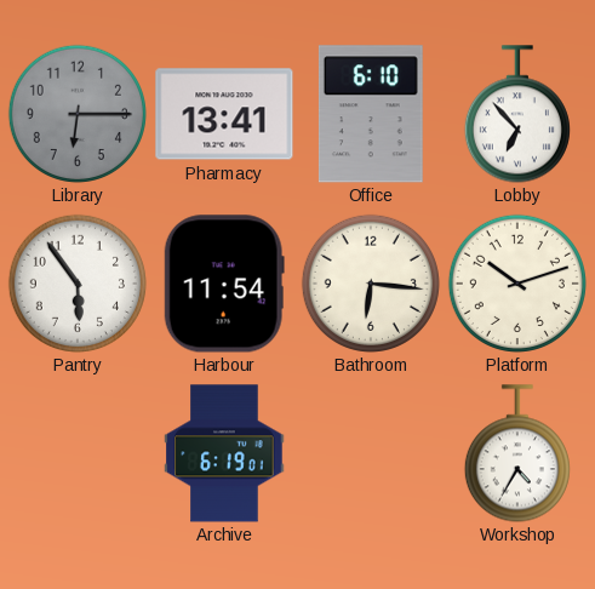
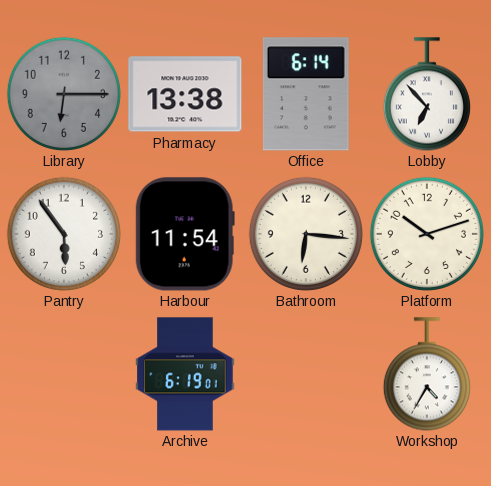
Pharmacy: 13:41 -> 13:38
Office: 6:10 -> 6:14
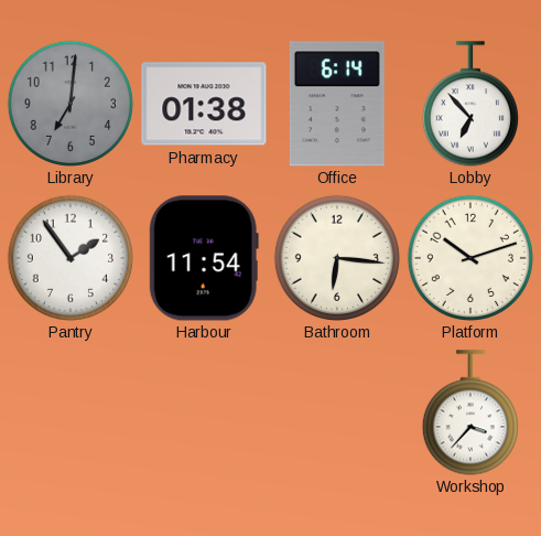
Library: 6:15 -> 7:01
Pharmacy: 13:38 -> 01:38
Pantry: 5:54 -> 1:54
Archive: 6:19 -> none
Workshop: 4:35 -> 3:37
